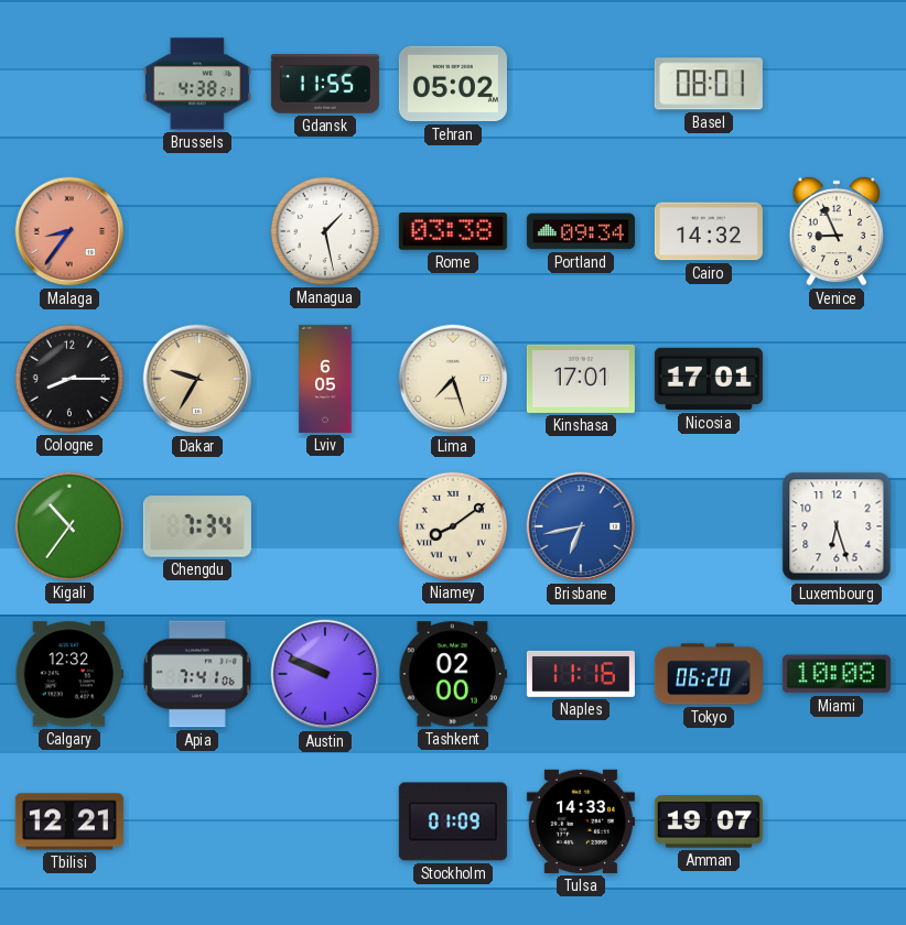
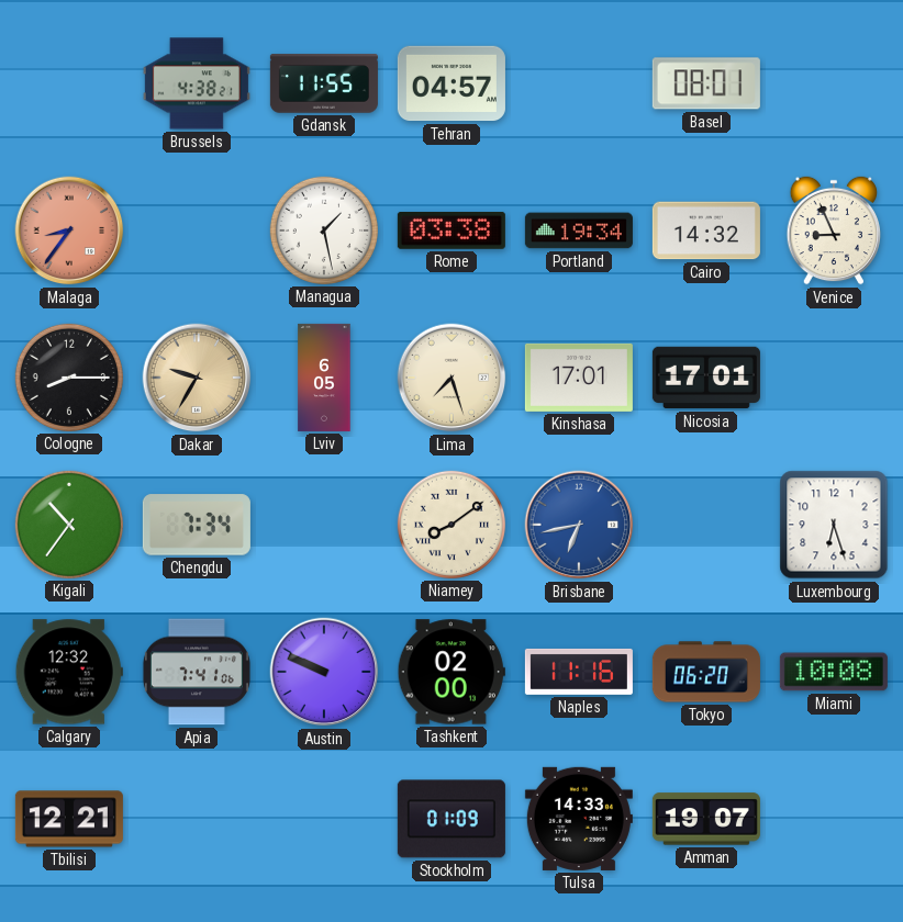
Tehran: 05:02 -> 04:57
Portland: 09:34 -> 19:34
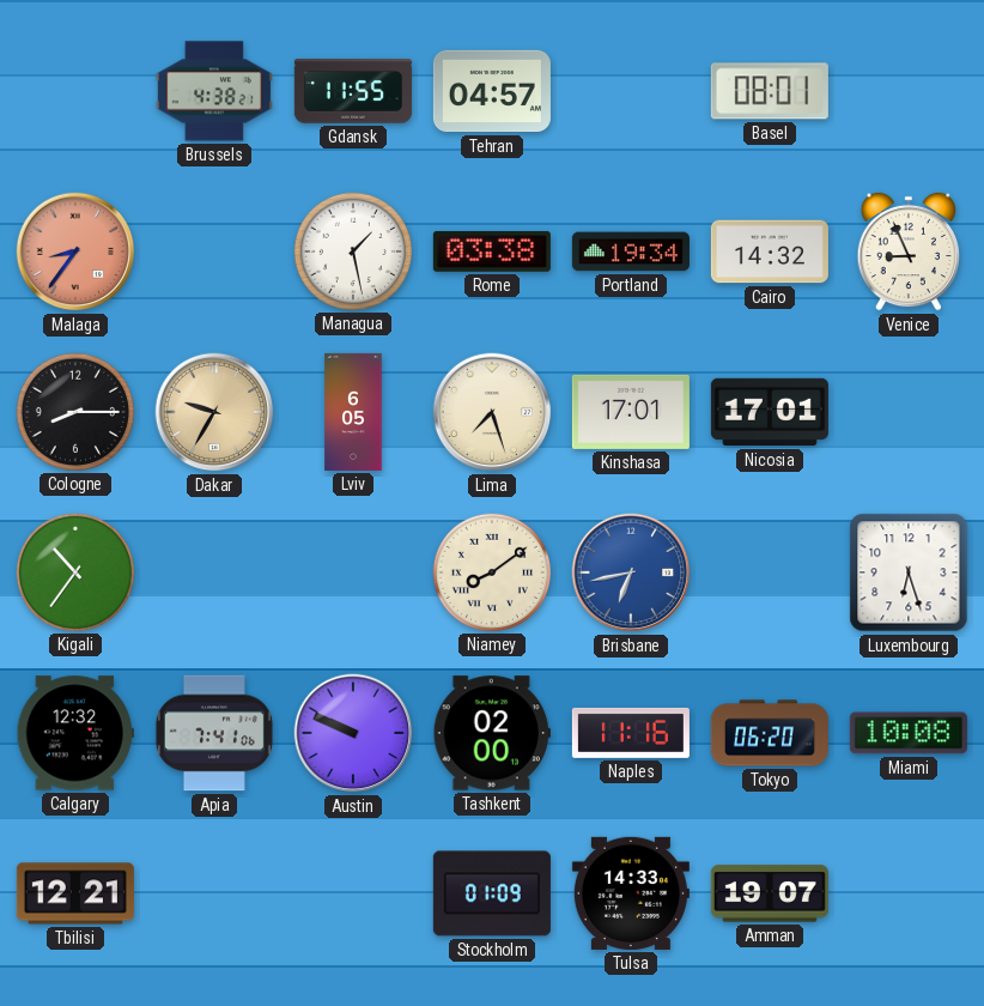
Chengdu: 7:34 -> none
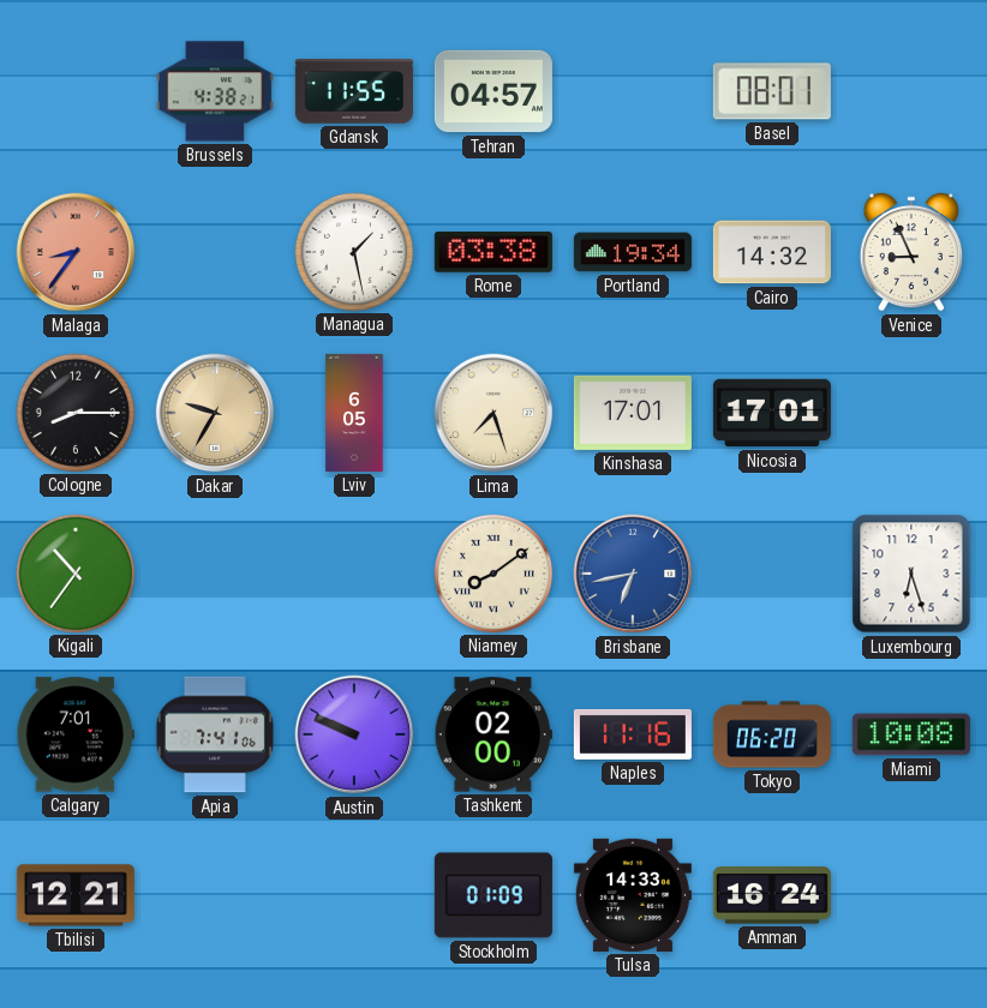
Calgary: 12:32 -> 7:01
Amman: 19:07 -> 16:24
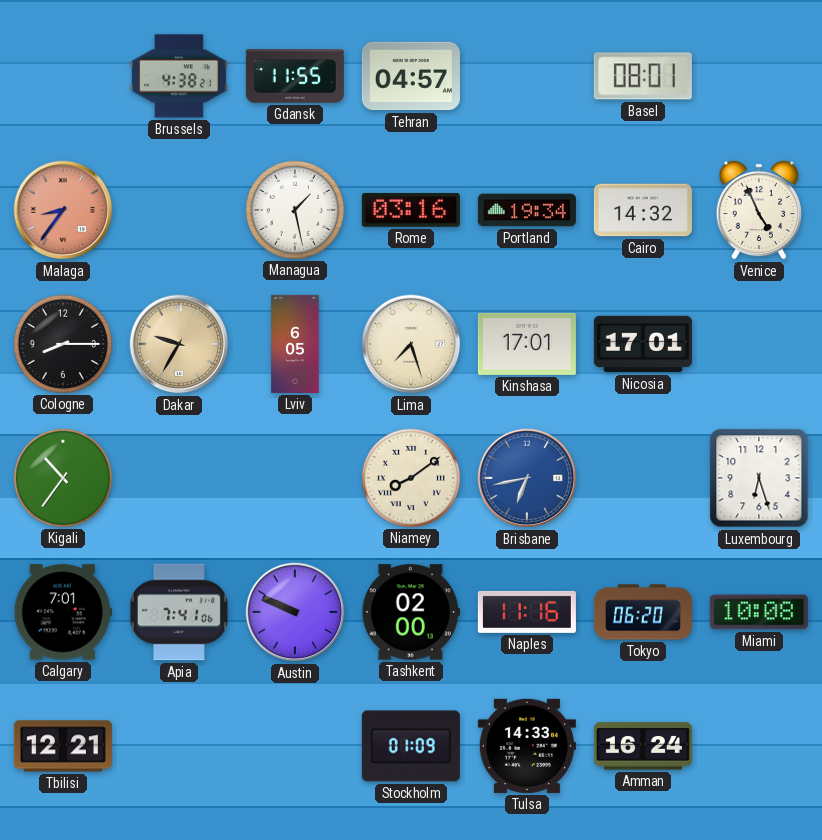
Rome: 03:38 -> 03:16
Venice: 8:56 -> 4:56
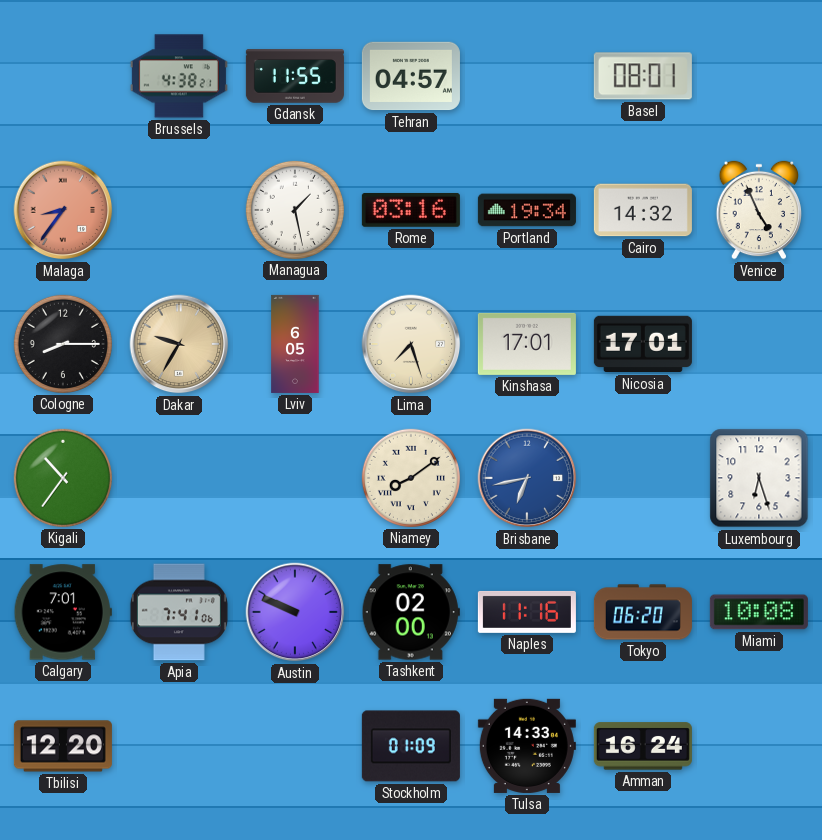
Tbilisi: 12:21 -> 12:20
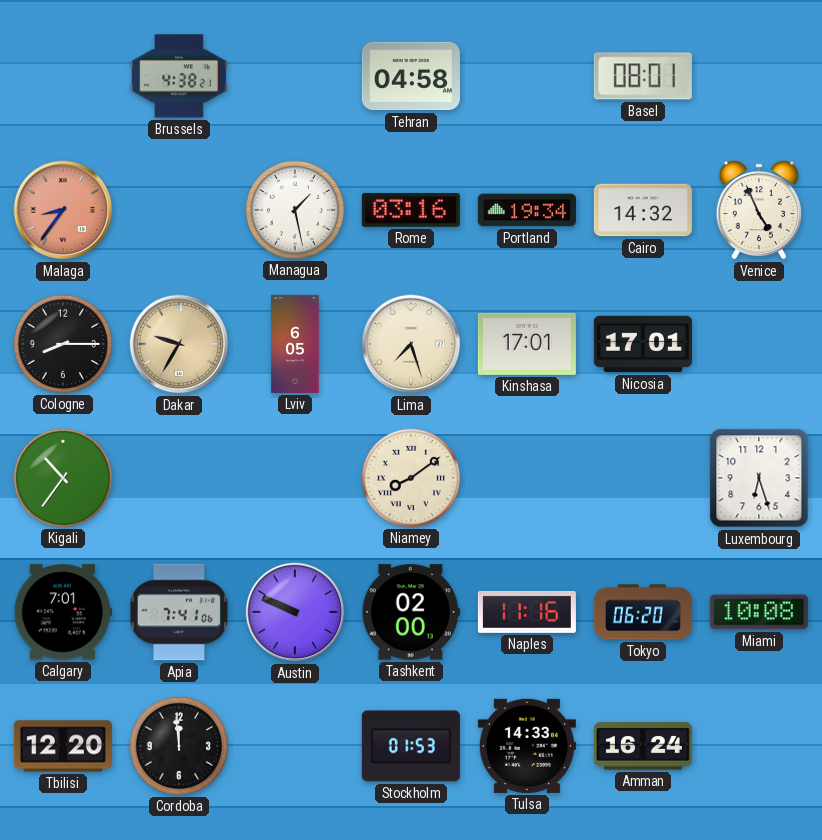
Gdansk: 11:55 -> none
Tehran: 04:57 -> 04:58
Brisbane: 6:43 -> none
Cordoba: none -> 11:59
Stockholm: 01:09 -> 01:53
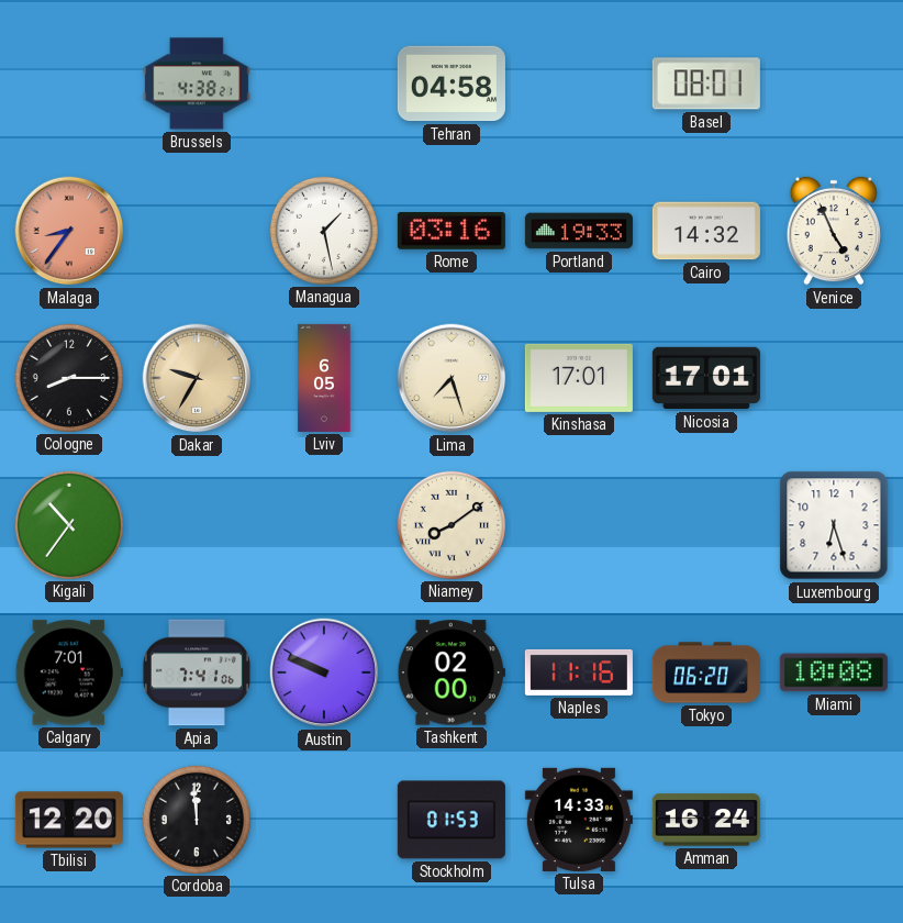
Portland: 19:34 -> 19:33
